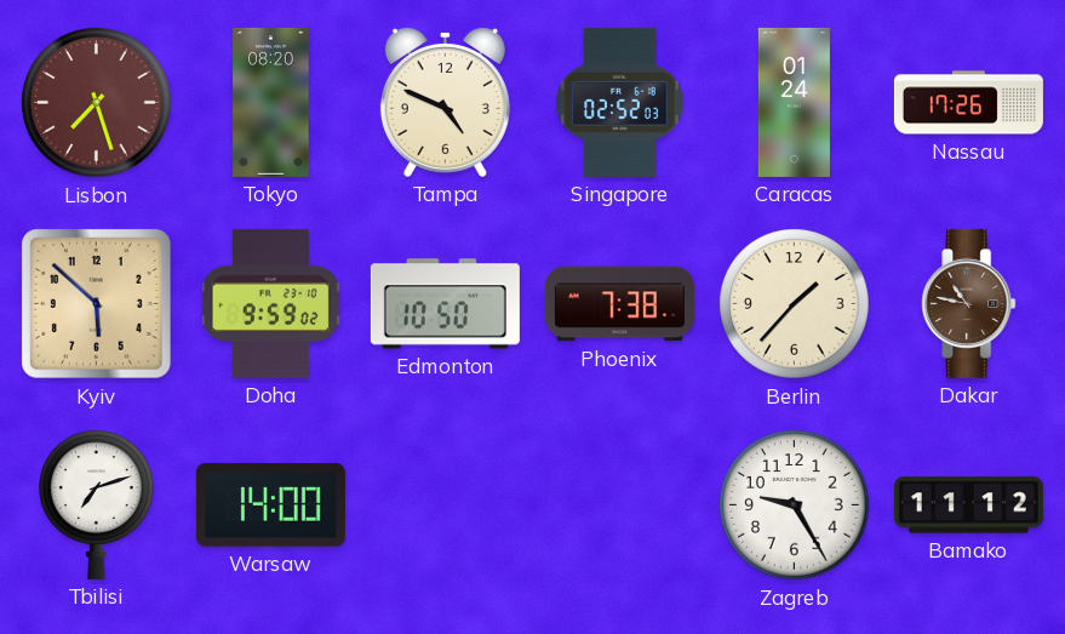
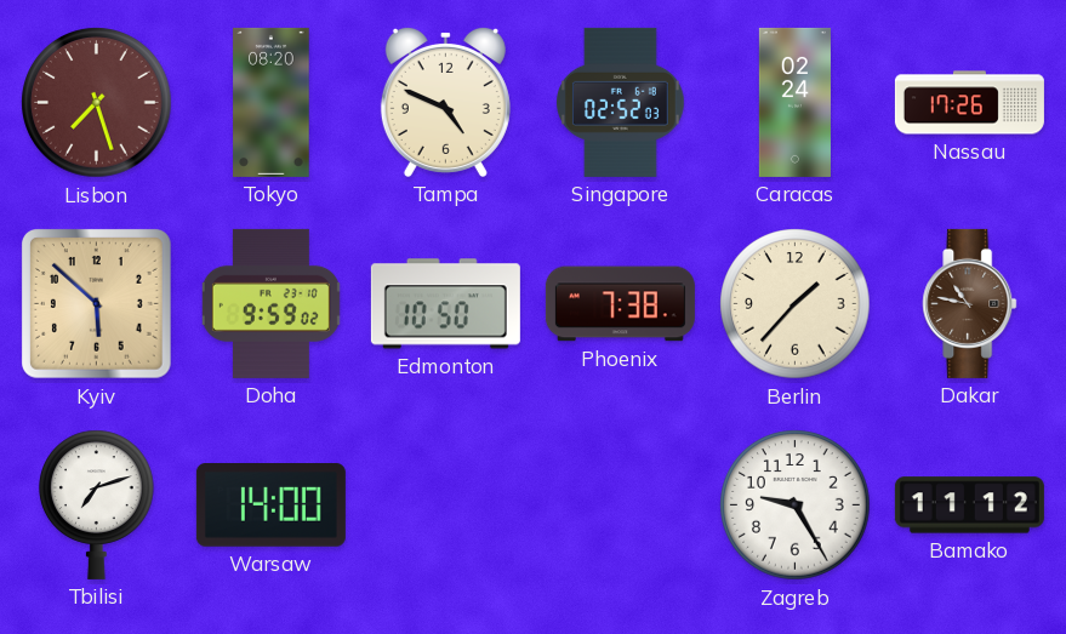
Caracas: 01:24 -> 02:24
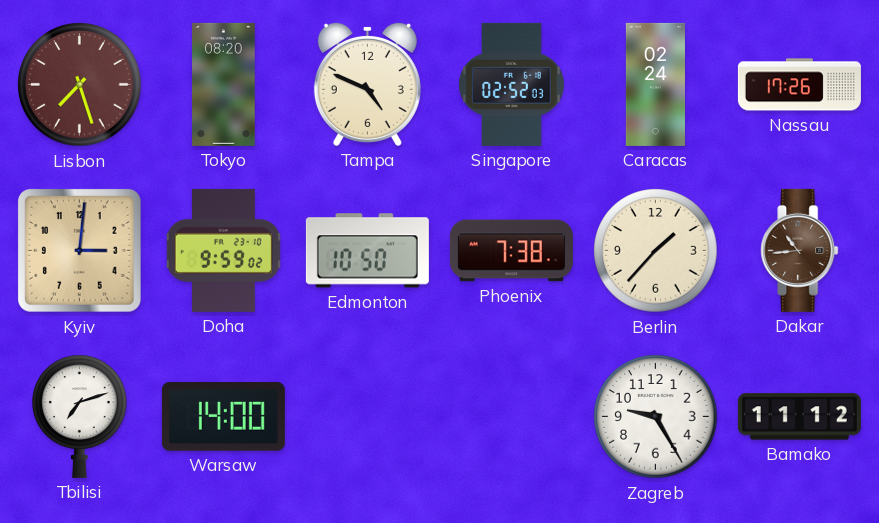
Kyiv: 5:52 -> 3:01
Dakar: 10:47 -> 10:44
